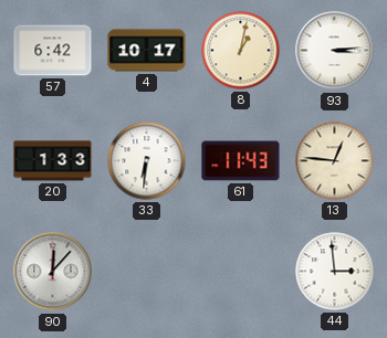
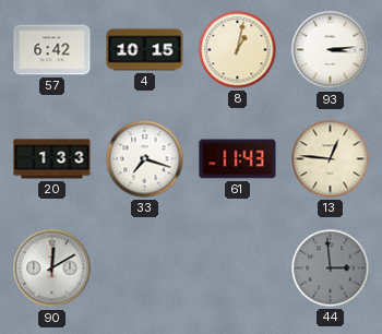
4: 10:17 -> 10:15
33: 6:31 -> 7:18
90: 12:07 -> 12:10
44 dial: white -> grey
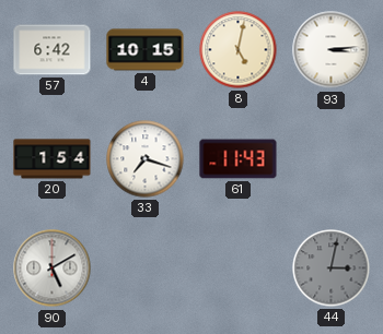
8: 1:02 -> 5:02
20: 1:33 -> 1:54
13: 12:46 -> none
90: 12:10 -> 5:10
44: 2:59 -> 3:02
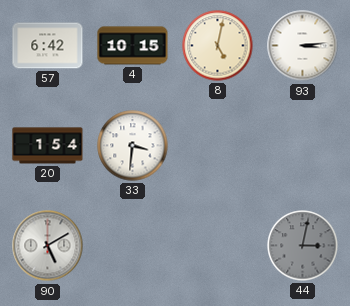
33: 7:18 -> 3:31
61: 11:43 -> none
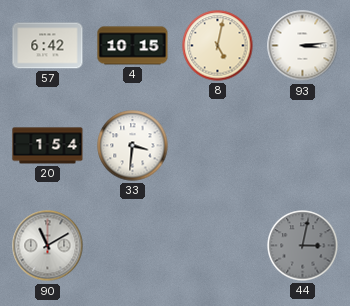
90: 5:10 -> 11:10
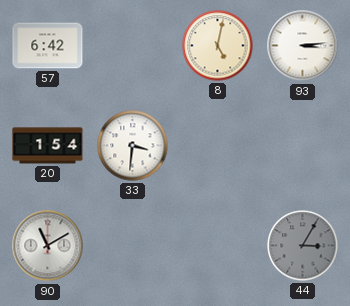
4: 10:15 -> none
44: 3:02 -> 3:05
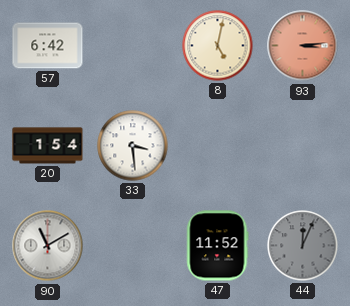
93 dial: white -> salmon
33: 3:31 -> 3:29
47: none -> 11:52
44: 3:05 -> 12:04
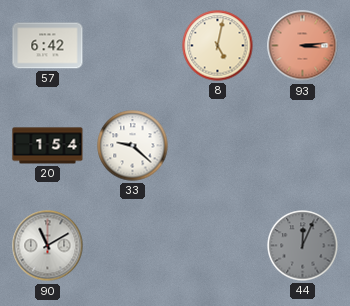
33: 3:29 -> 9:22
47: 11:52 -> none
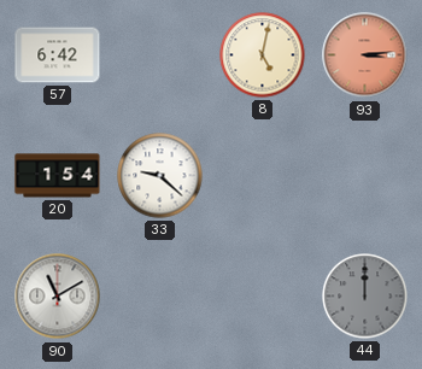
44: 12:04 -> 12:00
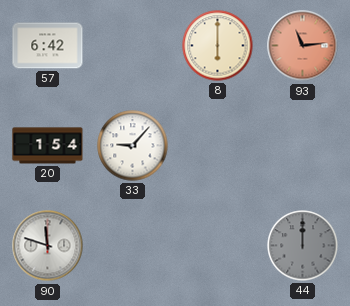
8: 5:02 -> 6:00
93: 3:14 -> 11:14
33: 9:22 -> 9:07
90: 11:10 -> 11:48
